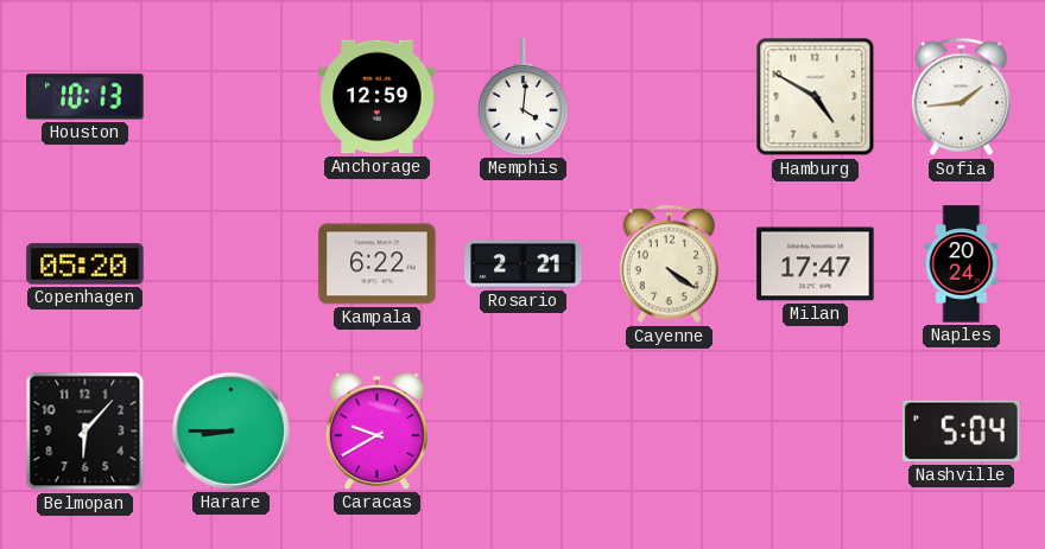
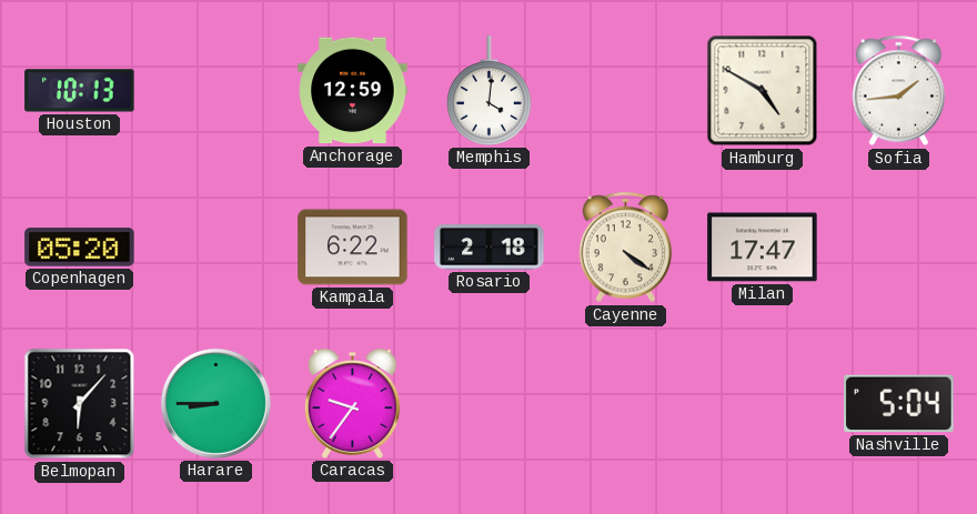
Rosario: 2:21 -> 2:18
Naples: 20:24 -> none
Caracas: 9:40 -> 9:36
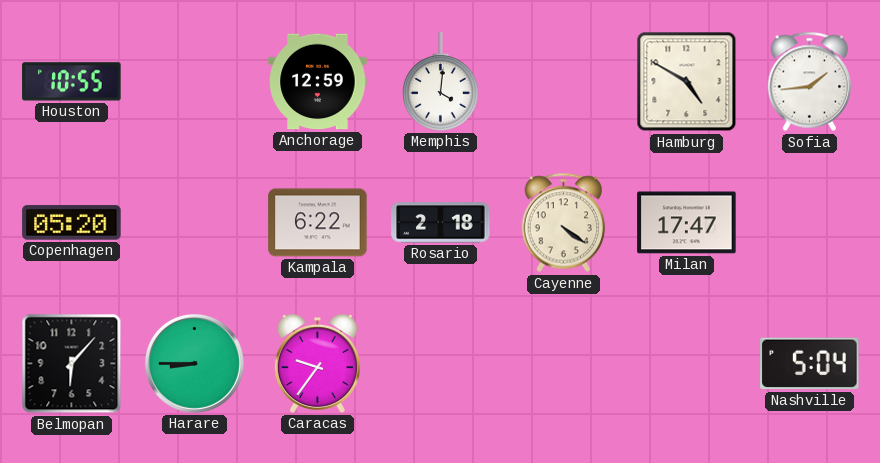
Houston: 10:13 -> 10:55
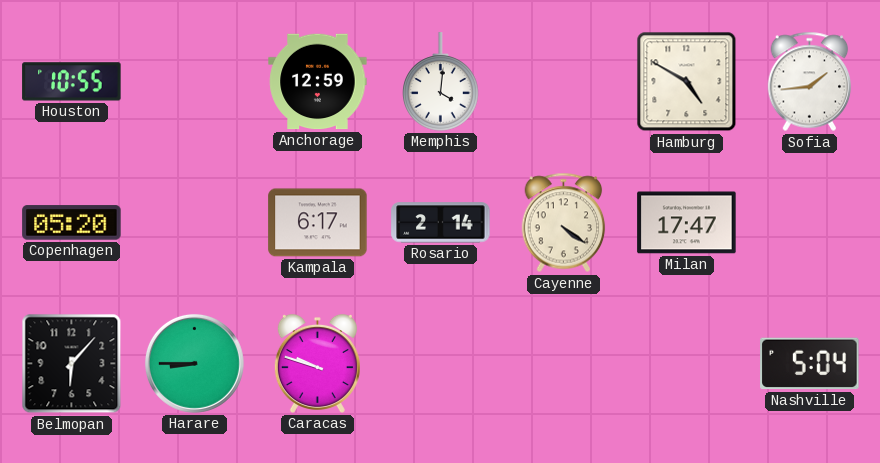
Kampala: 6:22 -> 6:17
Rosario: 2:18 -> 2:14
Caracas: 9:36 -> 9:48
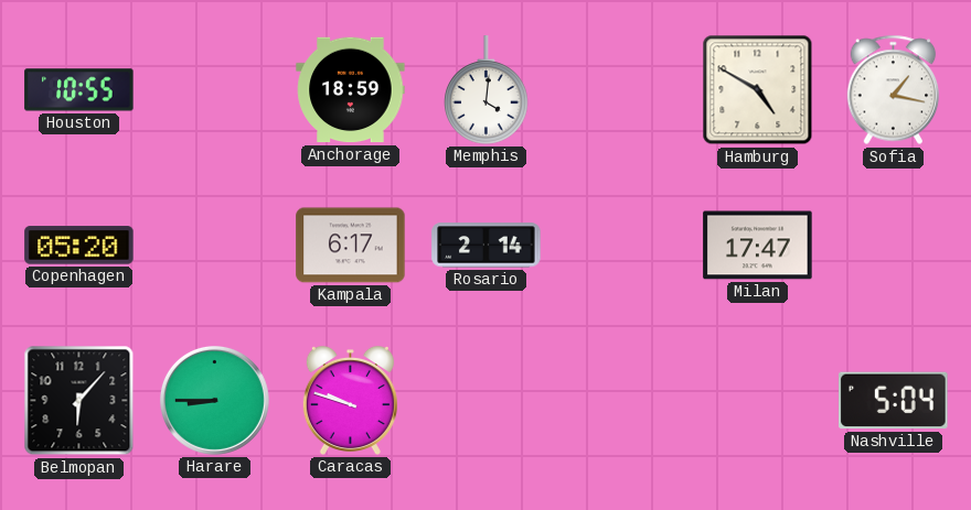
Anchorage: 12:59 -> 18:59
Sofia: 1:44 -> 1:17
Cayenne: 4:21 -> none
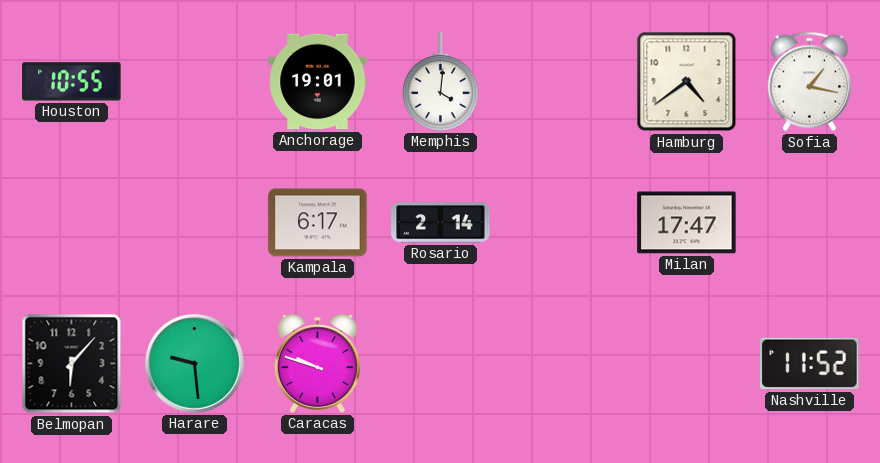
Anchorage: 18:59 -> 19:01
Hamburg: 4:50 -> 4:39
Copenhagen: 05:20 -> none
Harare: 8:45 -> 9:29
Nashville: 5:04 -> 11:52
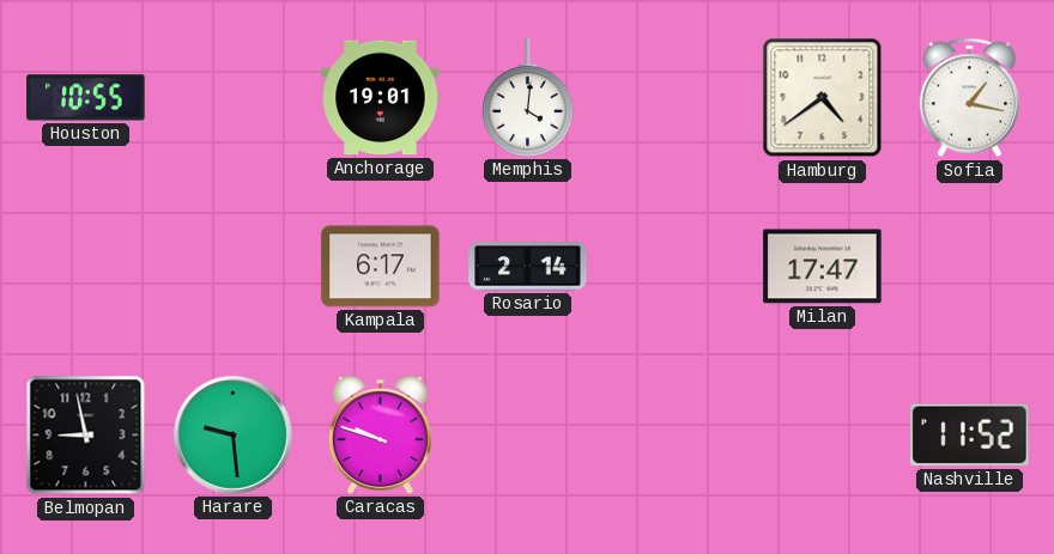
Belmopan: 6:07 -> 8:58
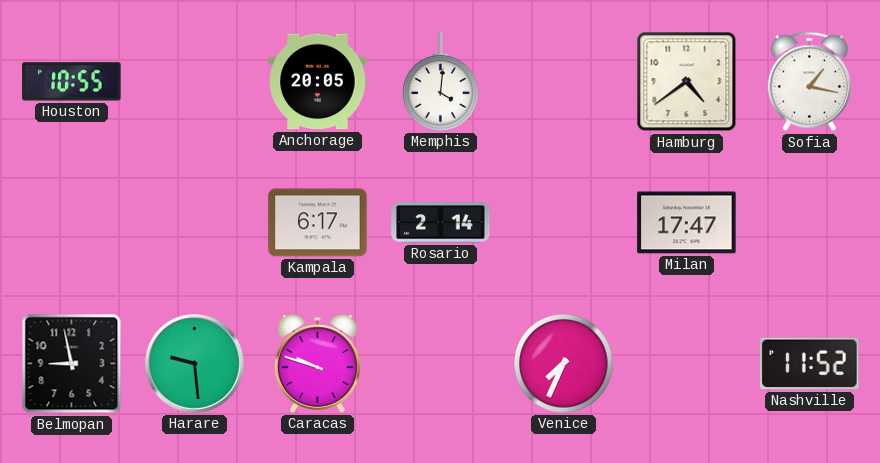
Anchorage: 19:01 -> 20:05
Venice: none -> 7:34
